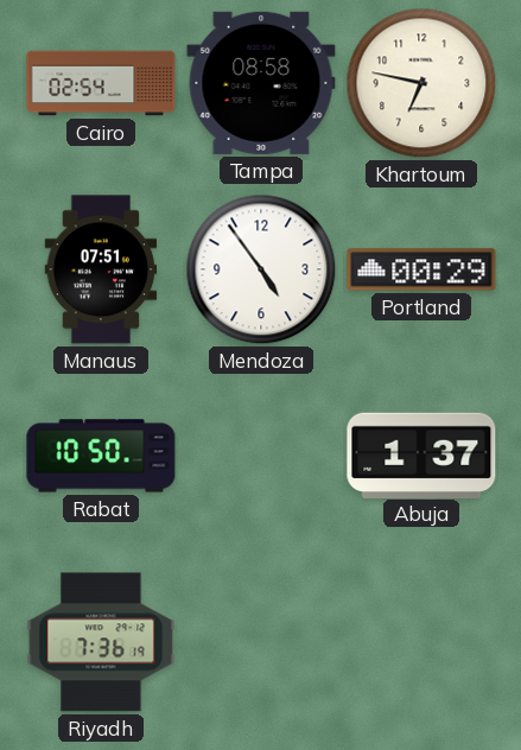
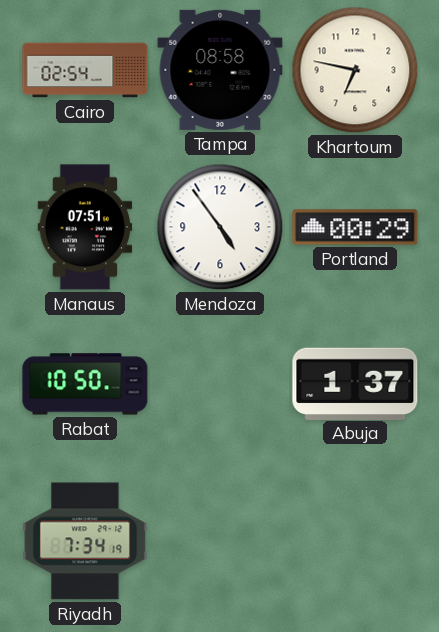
Riyadh: 7:36 -> 7:34
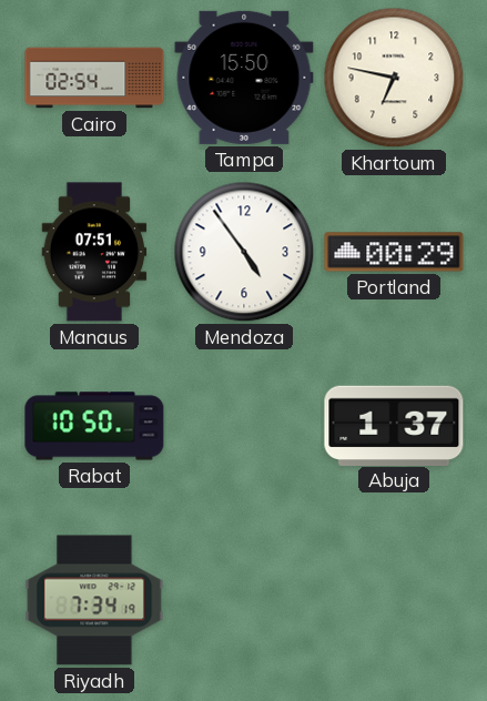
Tampa: 08:58 -> 15:50
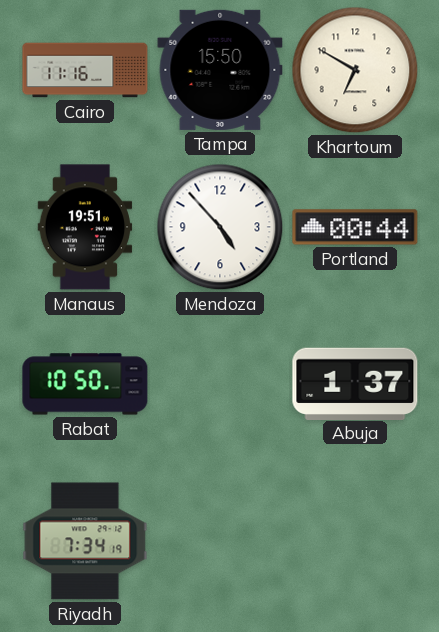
Cairo: 02:54 -> 11:16
Khartoum: 6:47 -> 6:50
Manaus: 07:51 -> 19:51
Mendoza: 4:54 -> 4:53
Portland: 00:29 -> 00:44
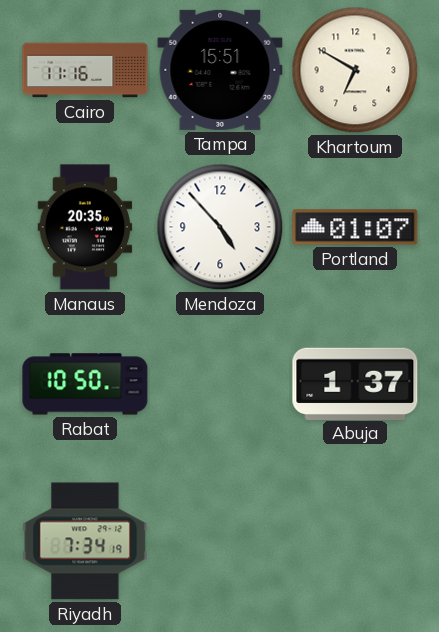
Tampa: 15:50 -> 15:51
Manaus: 19:51 -> 20:35
Portland: 00:44 -> 01:07
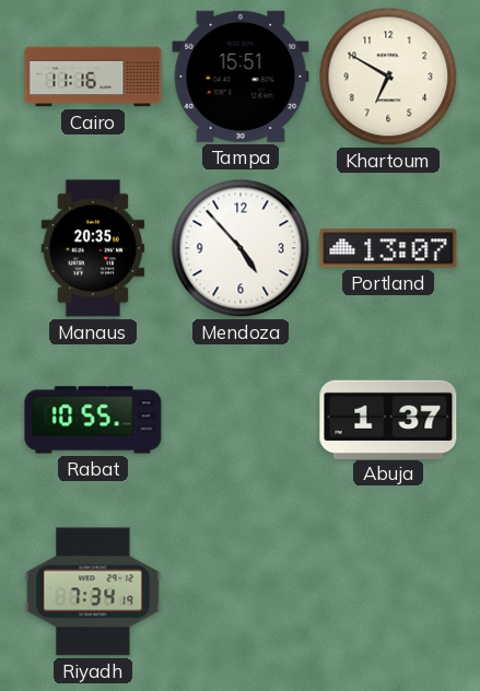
Portland: 01:07 -> 13:07
Rabat: 10:50 -> 10:55
